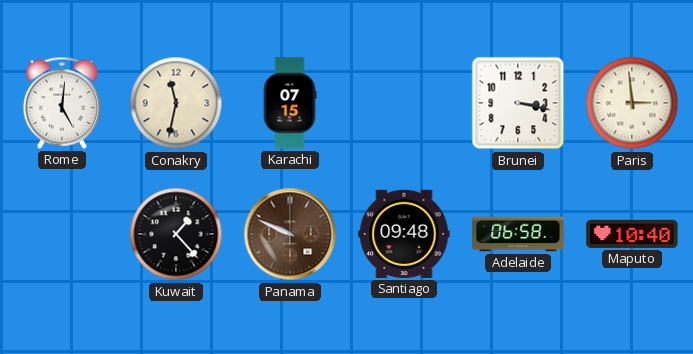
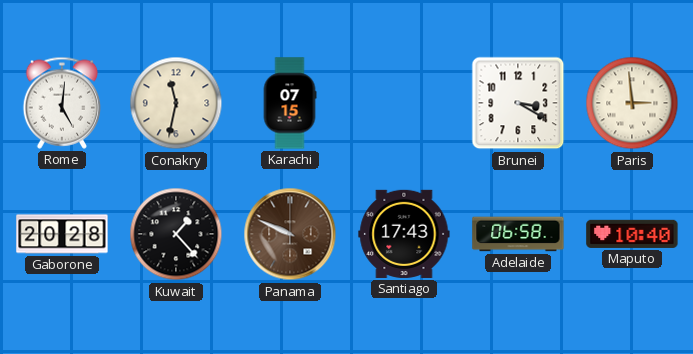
Brunei: 3:17 -> 3:20
Gaborone: none -> 20:28
Santiago: 09:48 -> 17:43
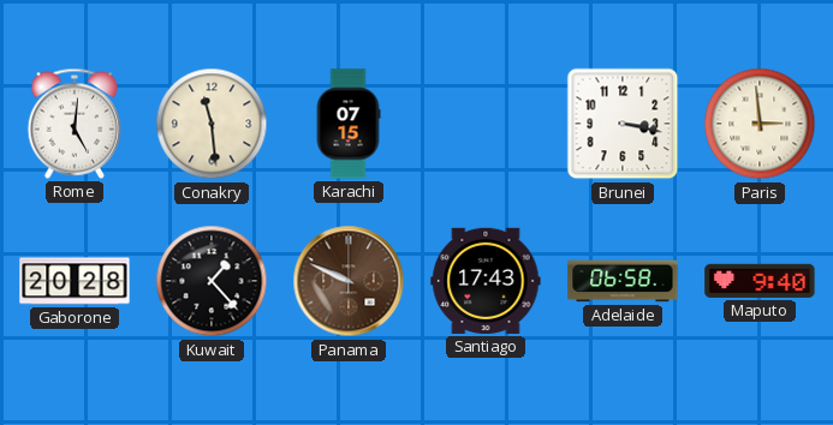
Conakry: 11:32 -> 11:29
Brunei: 3:20 -> 3:17
Maputo: 10:40 -> 9:40
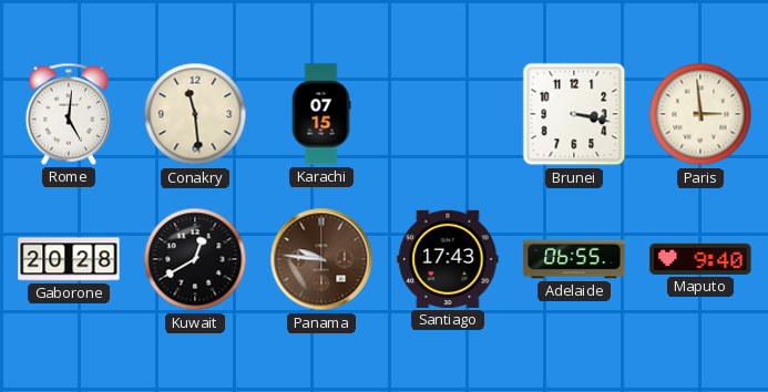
Kuwait: 1:23 -> 12:40
Panama: 9:49 -> 9:46
Adelaide: 06:58 -> 06:55
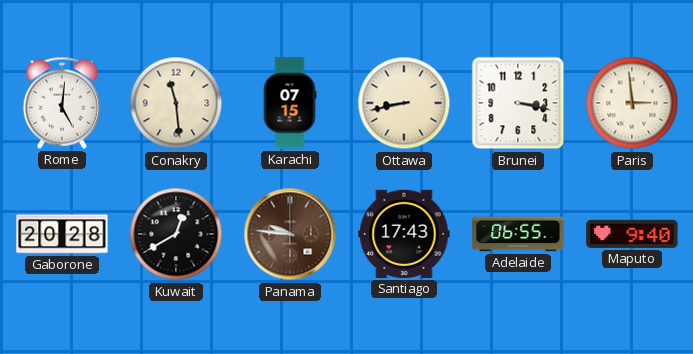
Ottawa: none -> 8:43
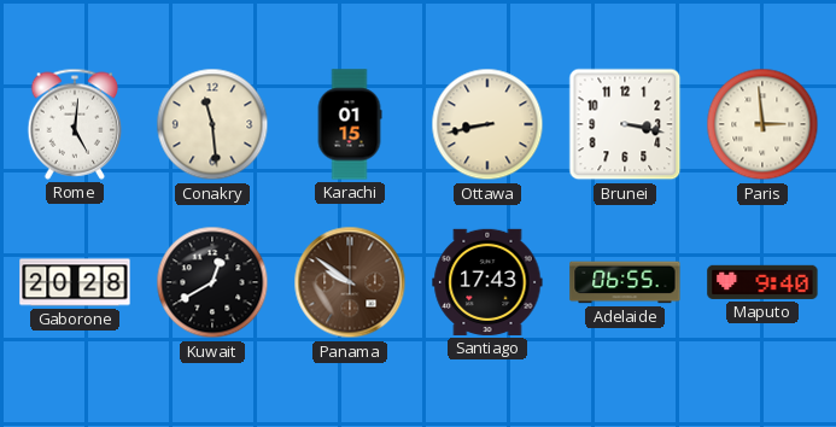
Karachi: 07:15 -> 01:15
Panama: 9:46 -> 9:51
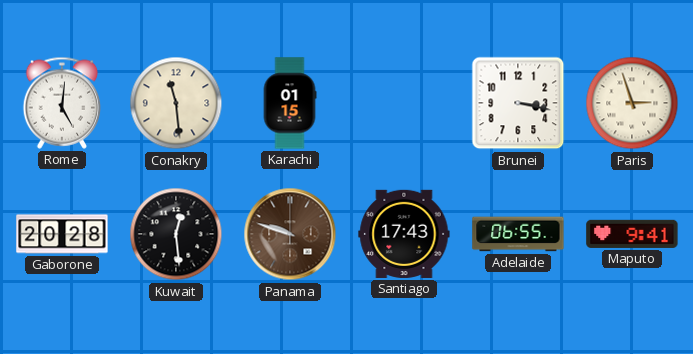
Ottawa: 8:43 -> none
Paris: 2:59 -> 2:57
Kuwait: 12:40 -> 12:29
Panama: 9:51 -> 9:48
Maputo: 9:40 -> 9:41
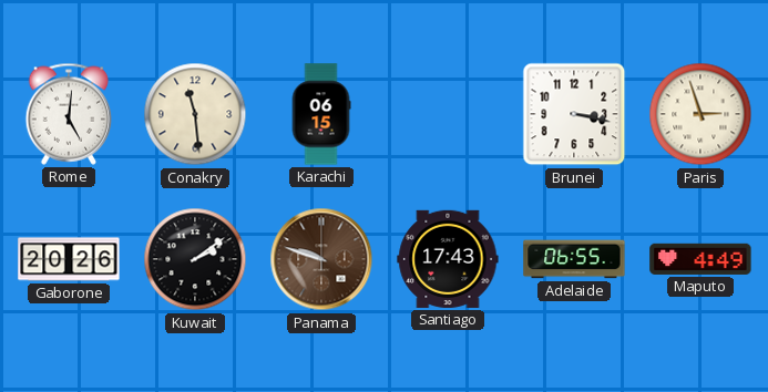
Karachi: 01:15 -> 06:15
Gaborone: 20:28 -> 20:26
Kuwait: 12:29 -> 2:09
Maputo: 9:41 -> 4:49
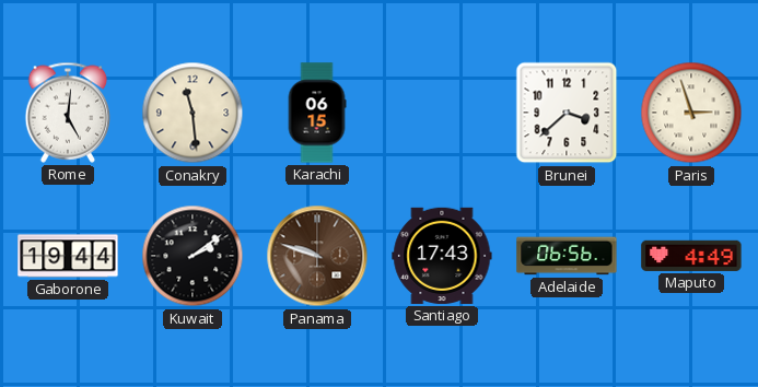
Brunei: 3:17 -> 3:38
Gaborone: 20:26 -> 19:44
Adelaide: 06:55 -> 06:56
